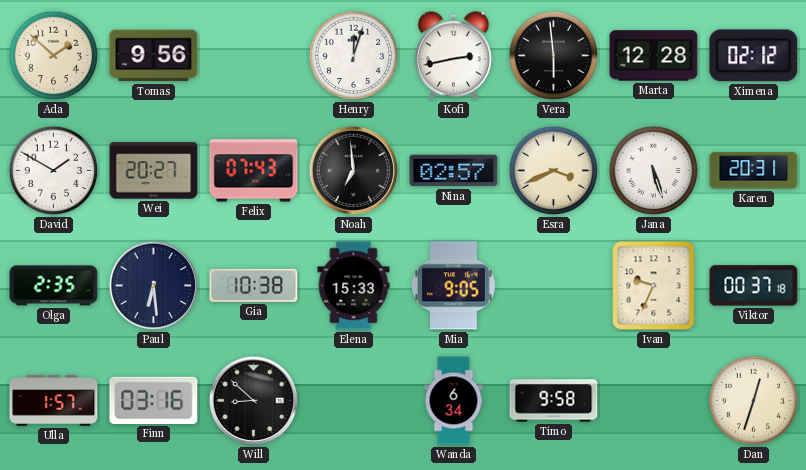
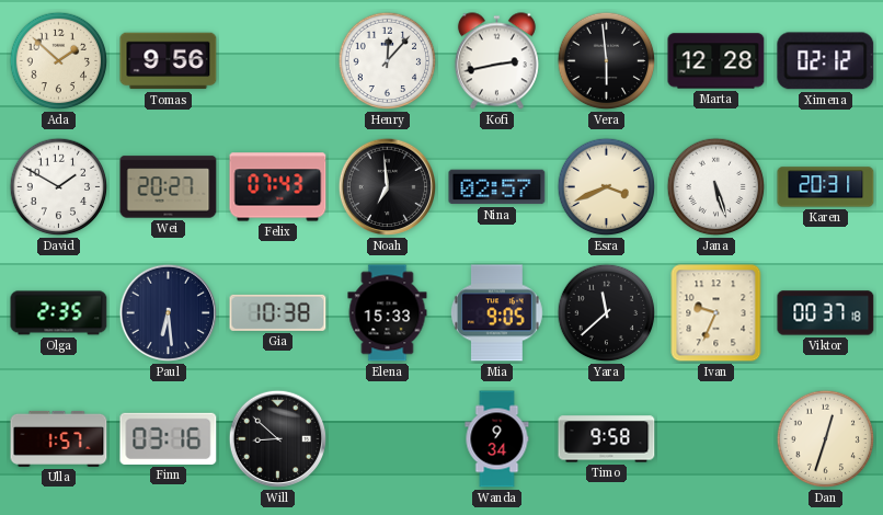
Henry: 12:03 -> 12:07
Yara: none -> 11:38
Wanda: 6:34 -> 9:34
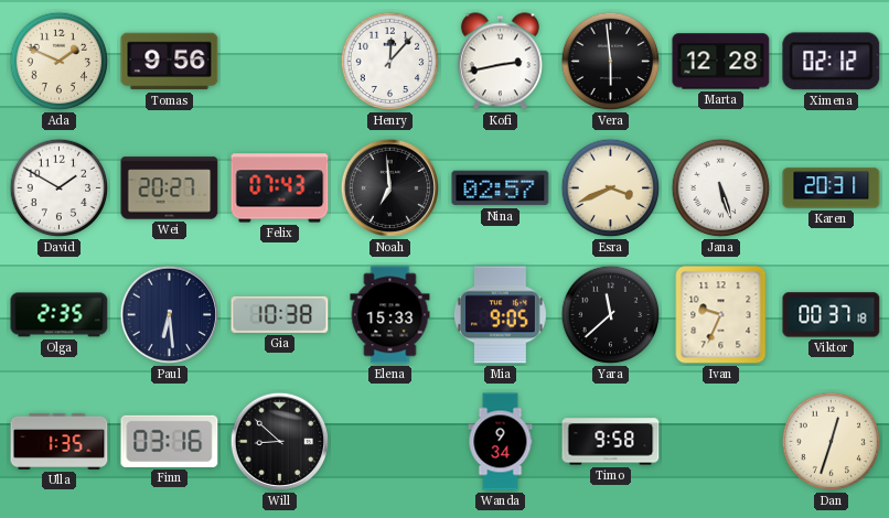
Ada: 1:52 -> 1:49
Ulla: 1:57 -> 1:35
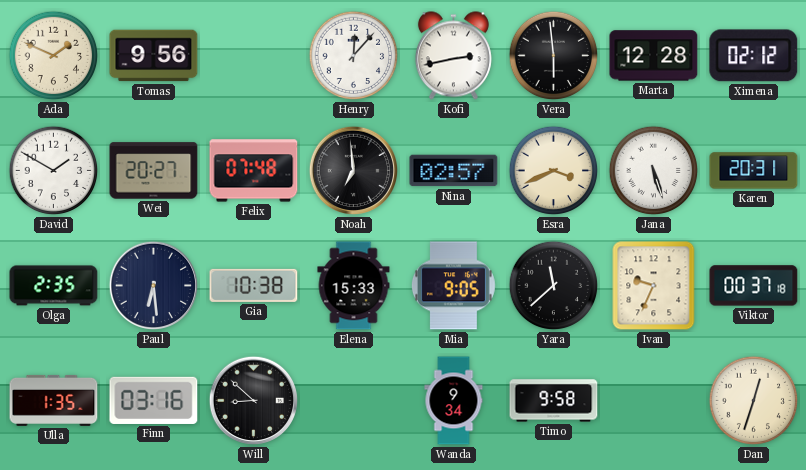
Felix: 07:43 -> 07:48
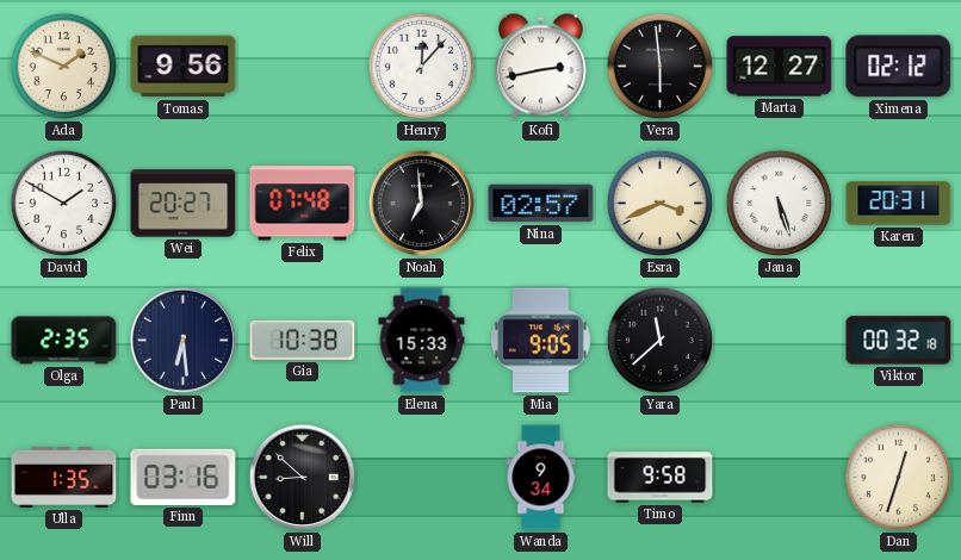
Marta: 12:28 -> 12:27
Ivan: 9:34 -> none
Viktor: 00:37 -> 00:32
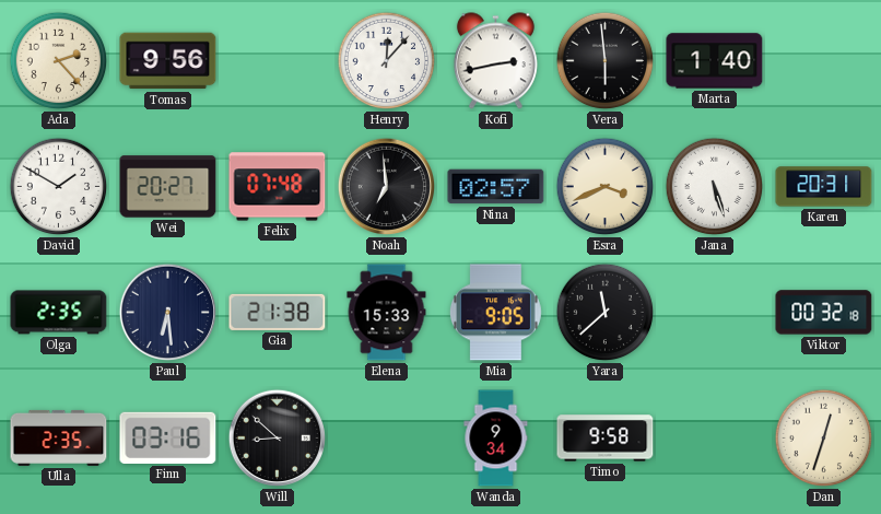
Ada: 1:49 -> 2:23
Marta: 12:27 -> 1:40
Ximena: 02:12 -> none
Gia: 10:38 -> 21:38
Ulla: 1:35 -> 2:35
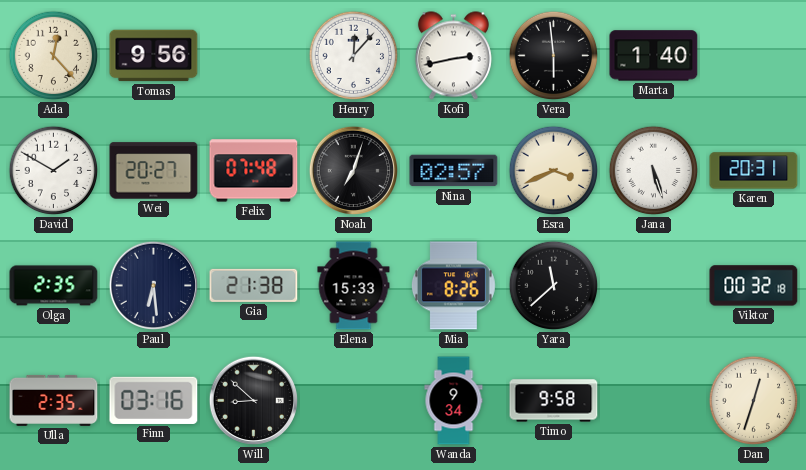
Ada: 2:23 -> 12:23
Noah: 6:59 -> 7:03
Mia: 9:05 -> 8:26
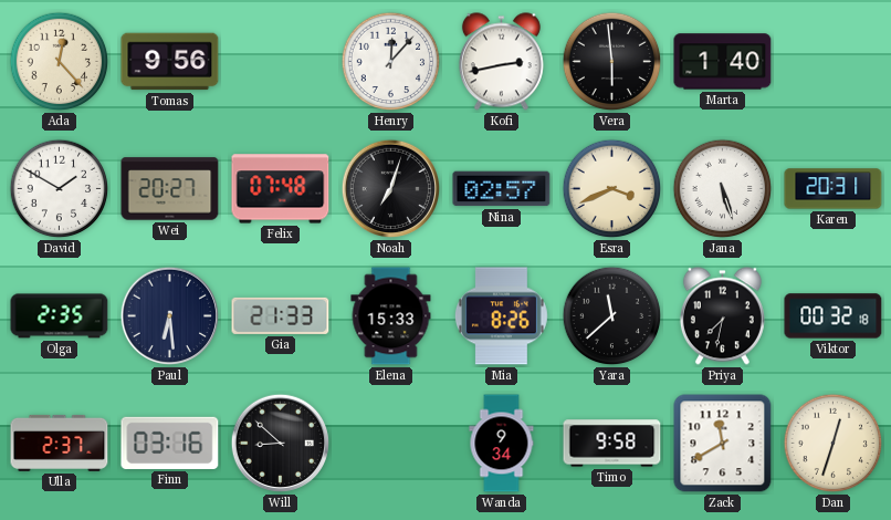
Gia: 21:38 -> 21:33
Priya: none -> 7:32
Ulla: 2:35 -> 2:37
Zack: none -> 11:40
